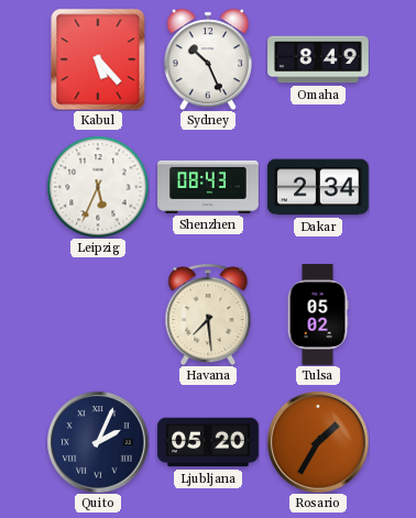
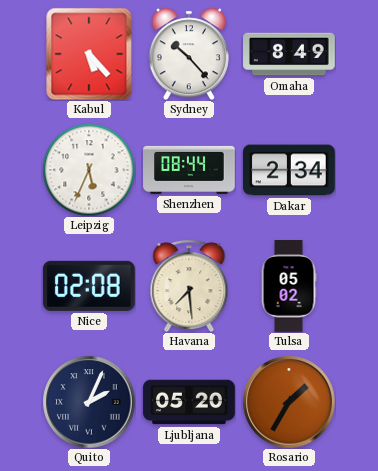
Sydney: 10:26 -> 10:23
Shenzhen: 08:43 -> 08:44
Nice: none -> 02:08
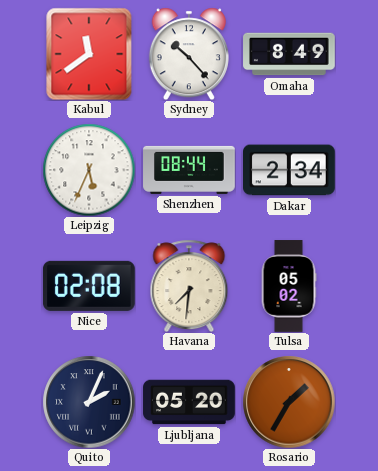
Kabul: 5:23 -> 11:39
Havana: 7:29 -> 7:31
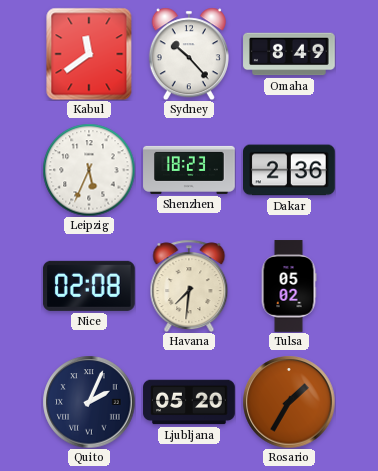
Shenzhen: 08:44 -> 18:23
Dakar: 2:34 -> 2:36
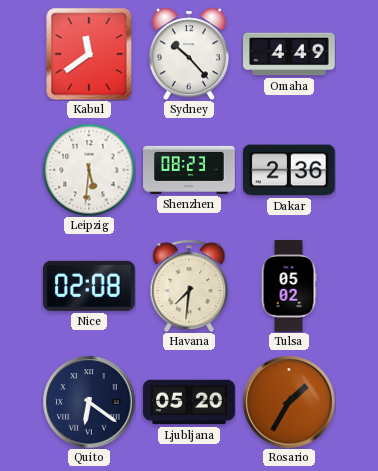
Omaha: 8:49 -> 4:49
Leipzig: 5:34 -> 5:31
Shenzhen: 18:23 -> 08:23
Quito: 2:04 -> 6:21
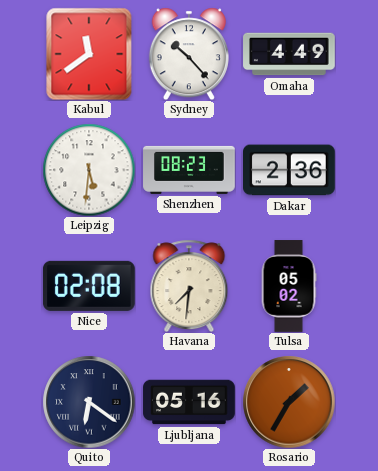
Ljubljana: 05:20 -> 05:16
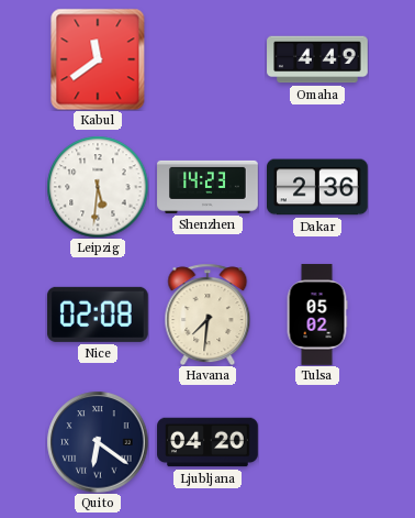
Sydney: 10:23 -> none
Shenzhen: 08:23 -> 14:23
Ljubljana: 05:16 -> 04:20
Rosario: 1:35 -> none
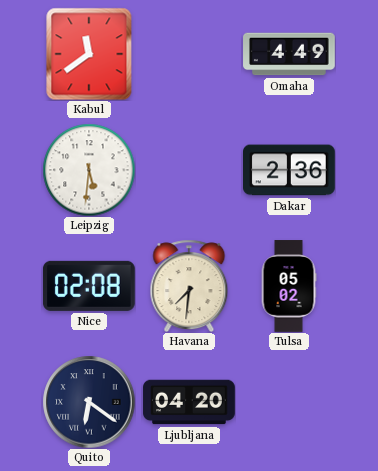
Shenzhen: 14:23 -> none
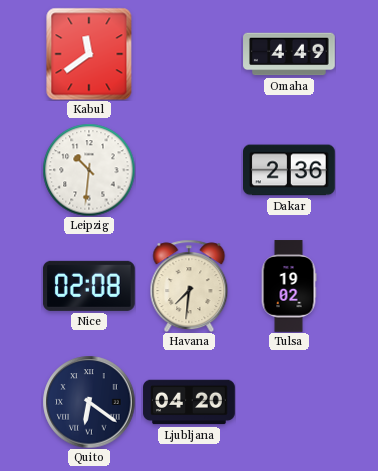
Leipzig: 5:31 -> 10:31
Tulsa: 05:02 -> 19:02
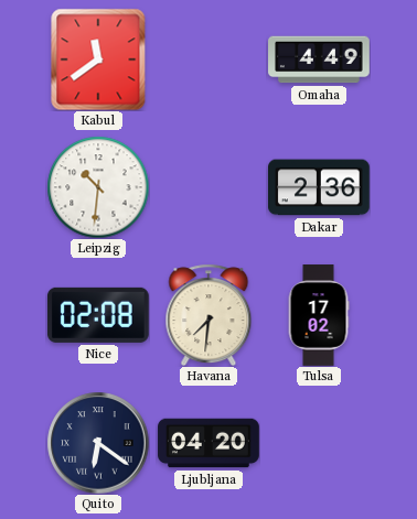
Tulsa: 19:02 -> 17:02
